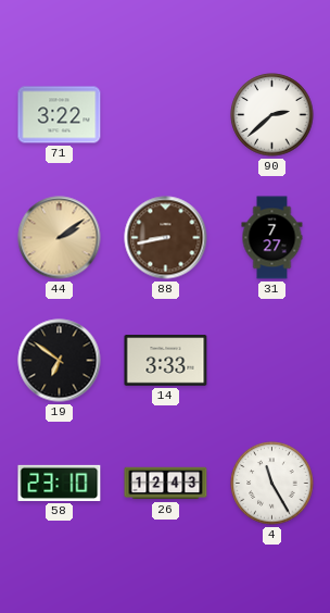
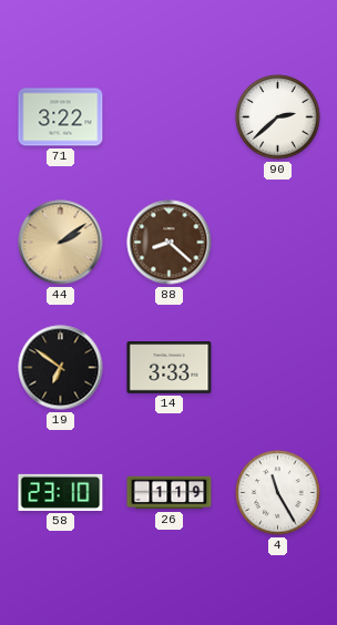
88: 8:43 -> 8:22
31: 7:27 -> none
26: 12:43 -> 1:19
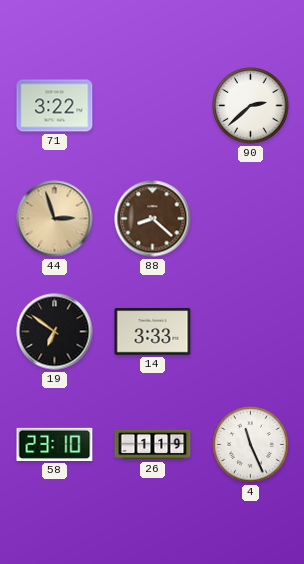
44: 2:09 -> 2:57
4: 11:25 -> 11:26
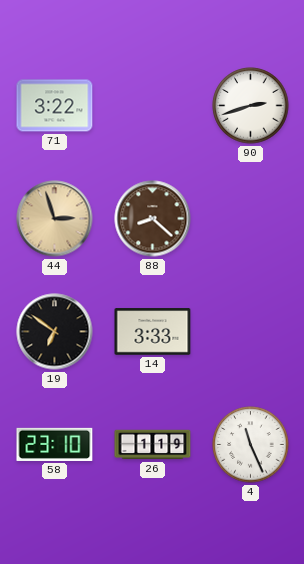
90: 2:38 -> 2:42
